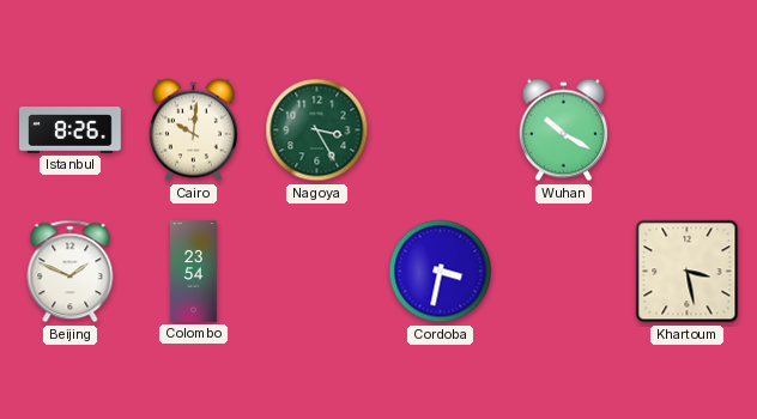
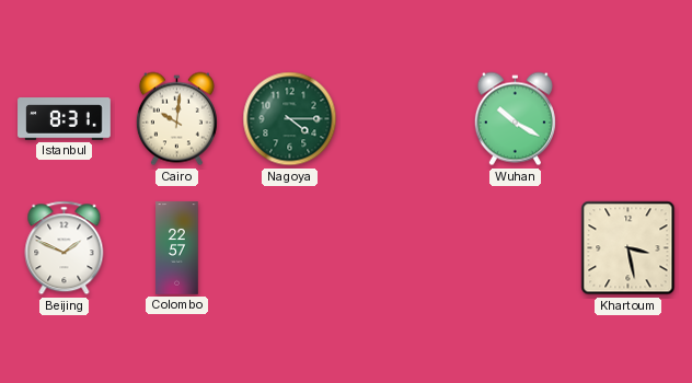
Istanbul: 8:26 -> 8:31
Nagoya: 3:25 -> 4:15
Colombo: 23:54 -> 22:57
Cordoba: 3:32 -> none
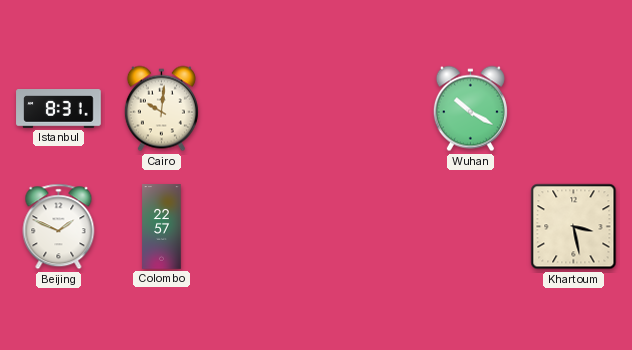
Nagoya: 4:15 -> none
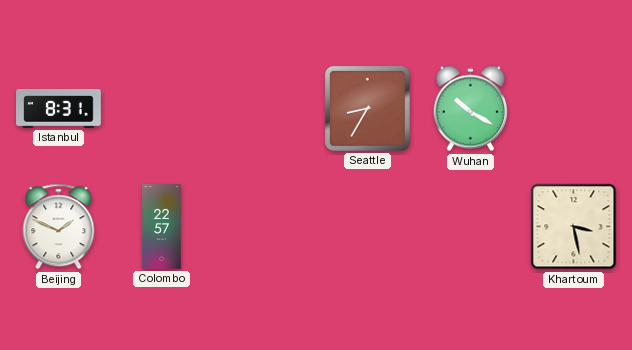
Cairo: 10:01 -> none
Seattle: none -> 8:35
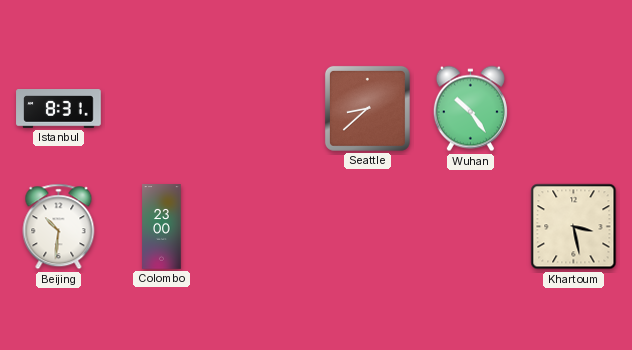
Seattle: 8:35 -> 8:38
Wuhan: 10:20 -> 10:24
Beijing: 1:49 -> 10:31
Colombo: 22:57 -> 23:00
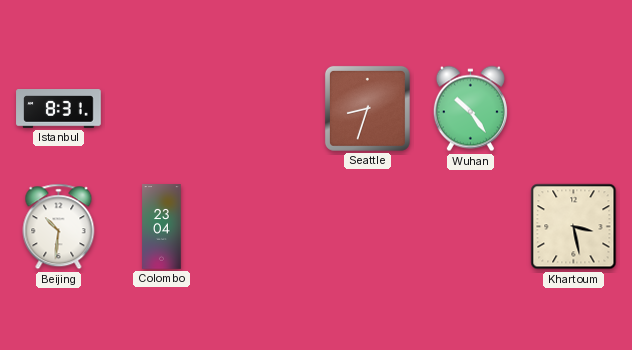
Seattle: 8:38 -> 8:33
Colombo: 23:00 -> 23:04
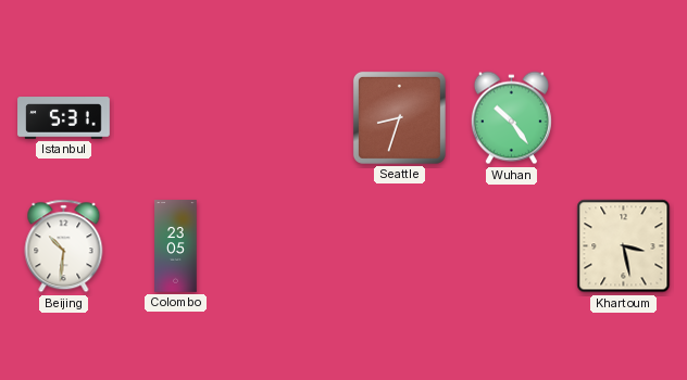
Istanbul: 8:31 -> 5:31
Colombo: 23:04 -> 23:05
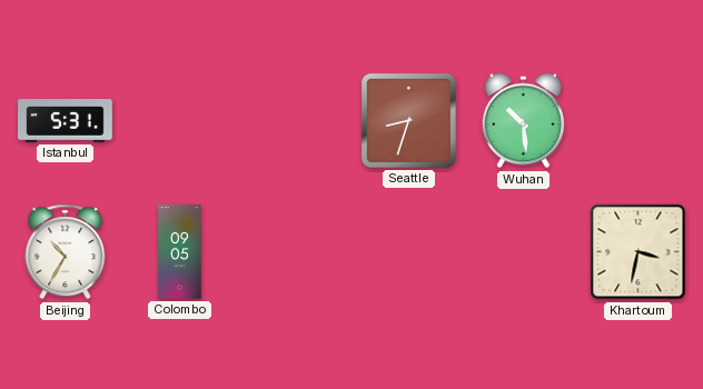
Wuhan: 10:24 -> 10:29
Beijing: 10:31 -> 10:35
Colombo: 23:05 -> 09:05
Khartoum: 3:28 -> 3:32
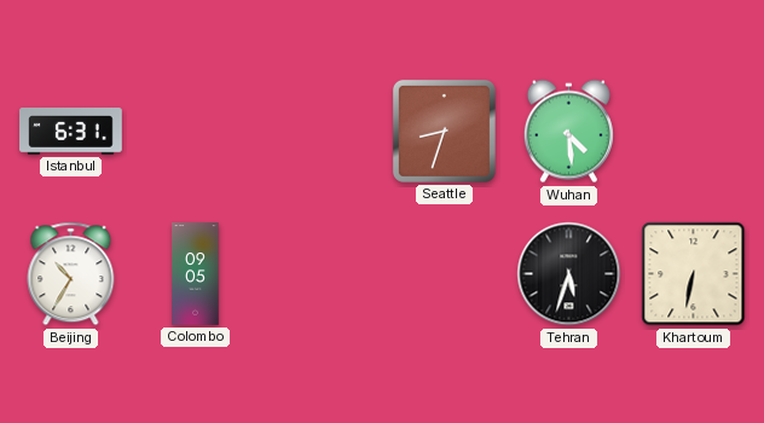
Istanbul: 5:31 -> 6:31
Wuhan: 10:29 -> 4:29
Tehran: none -> 5:33
Khartoum: 3:32 -> 6:32
